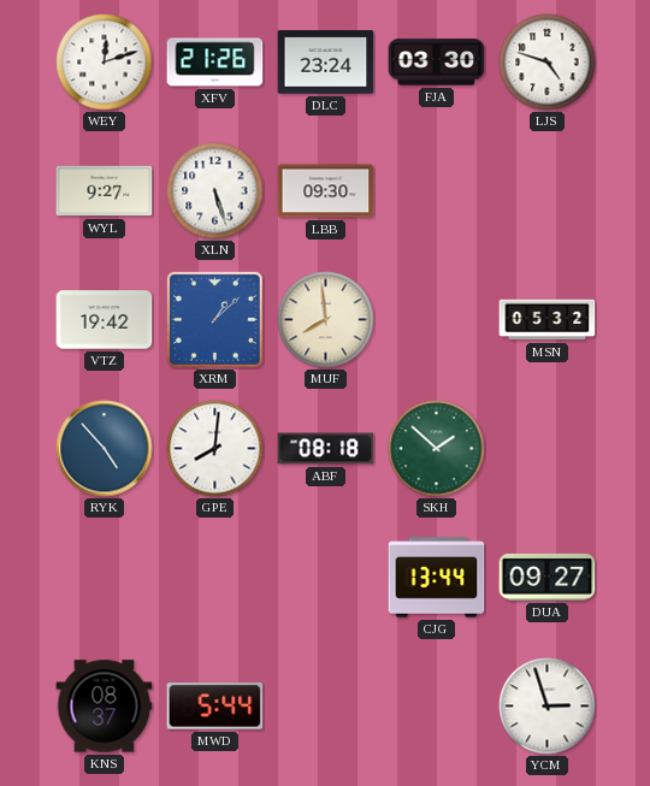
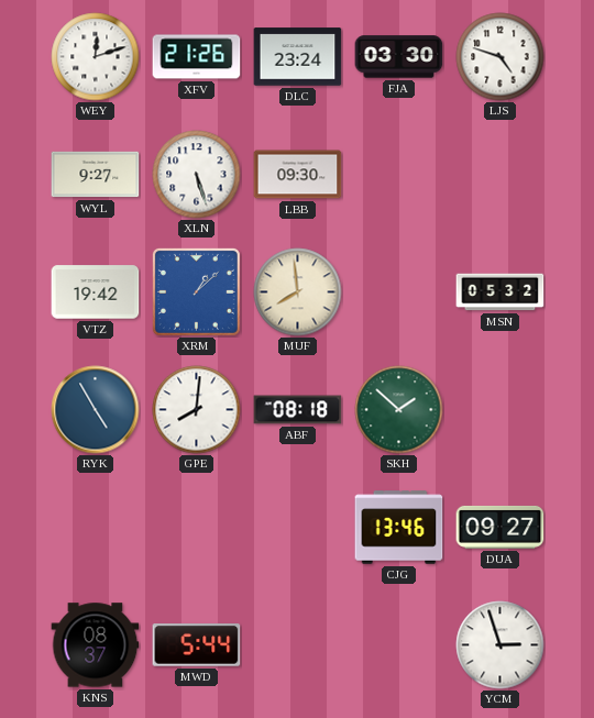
RYK: 4:53 -> 4:55
CJG: 13:44 -> 13:46
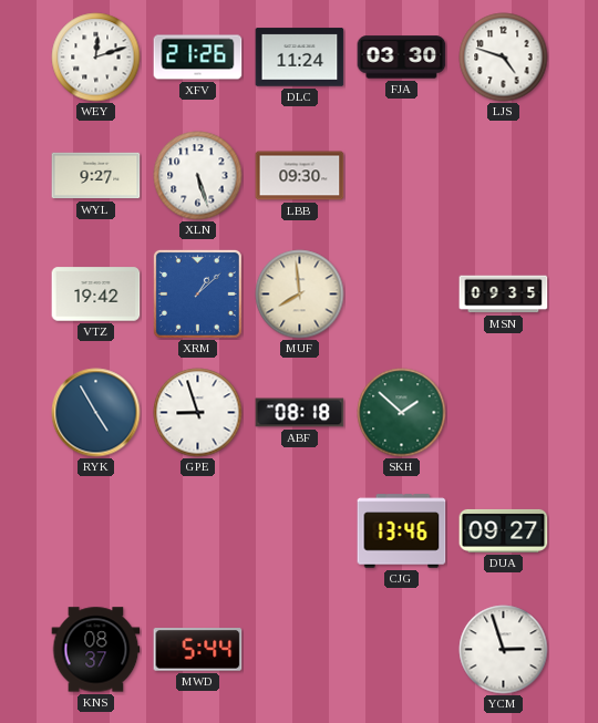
DLC: 23:24 -> 11:24
MSN: 05:32 -> 09:35
GPE: 8:01 -> 8:57
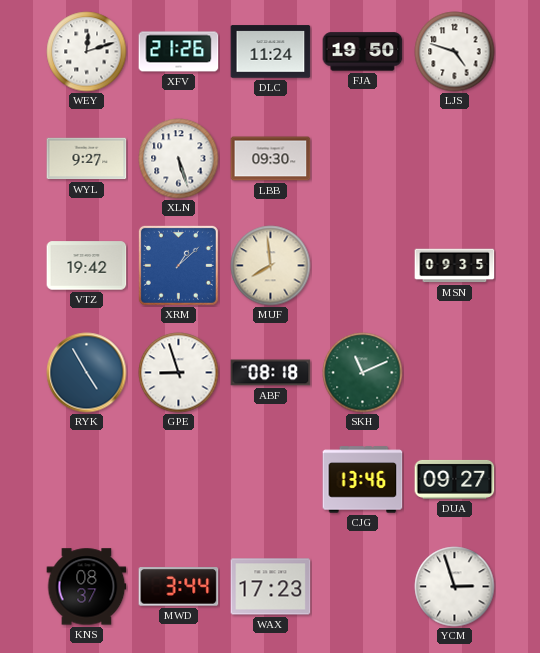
FJA: 03:30 -> 19:50
SKH: 1:52 -> 11:11
MWD: 5:44 -> 3:44
WAX: none -> 17:23
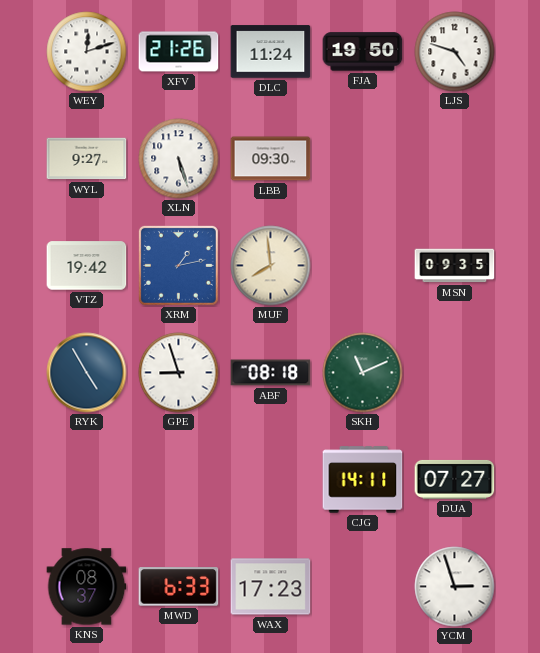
XRM: 1:08 -> 1:13
CJG: 13:46 -> 14:11
DUA: 09:27 -> 07:27
MWD: 3:44 -> 6:33
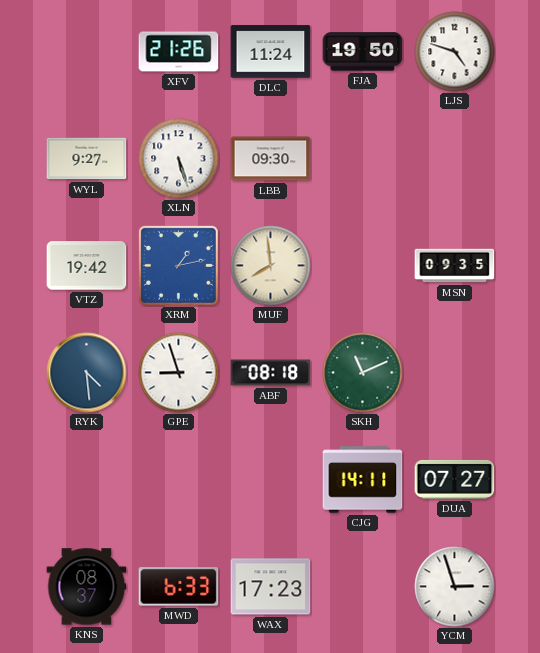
WEY: 12:12 -> none
RYK: 4:55 -> 4:29
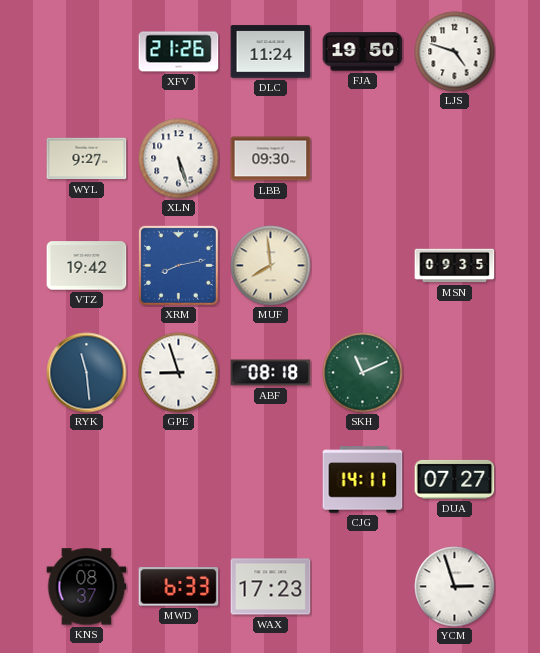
XRM: 1:13 -> 8:13
RYK: 4:29 -> 11:29
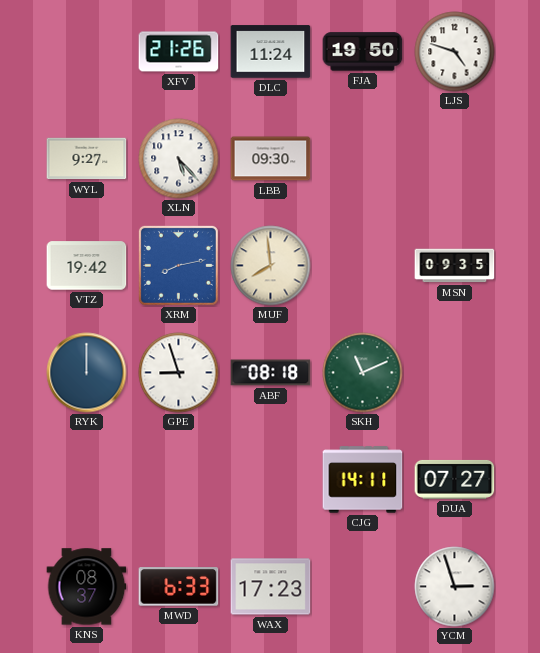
XLN: 5:27 -> 5:23
RYK: 11:29 -> 12:00
